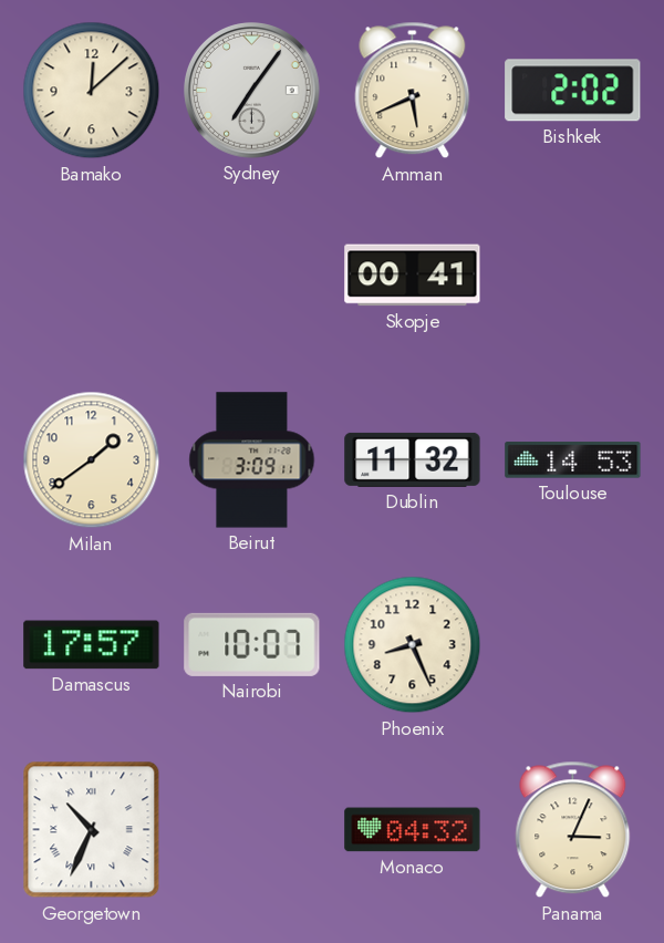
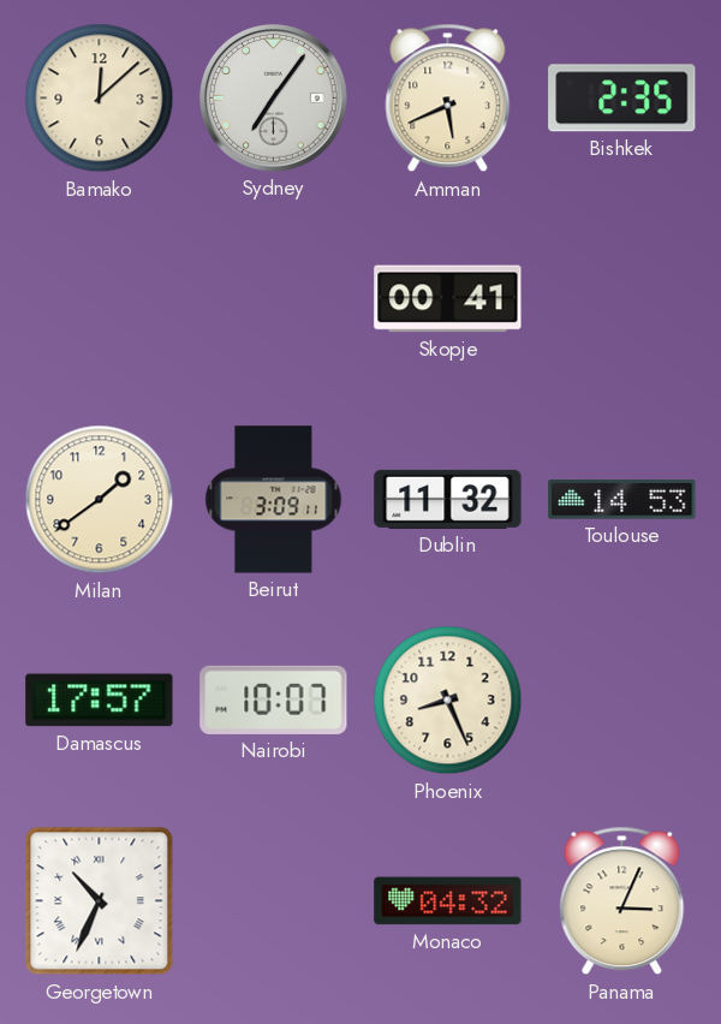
Bishkek: 2:02 -> 2:35
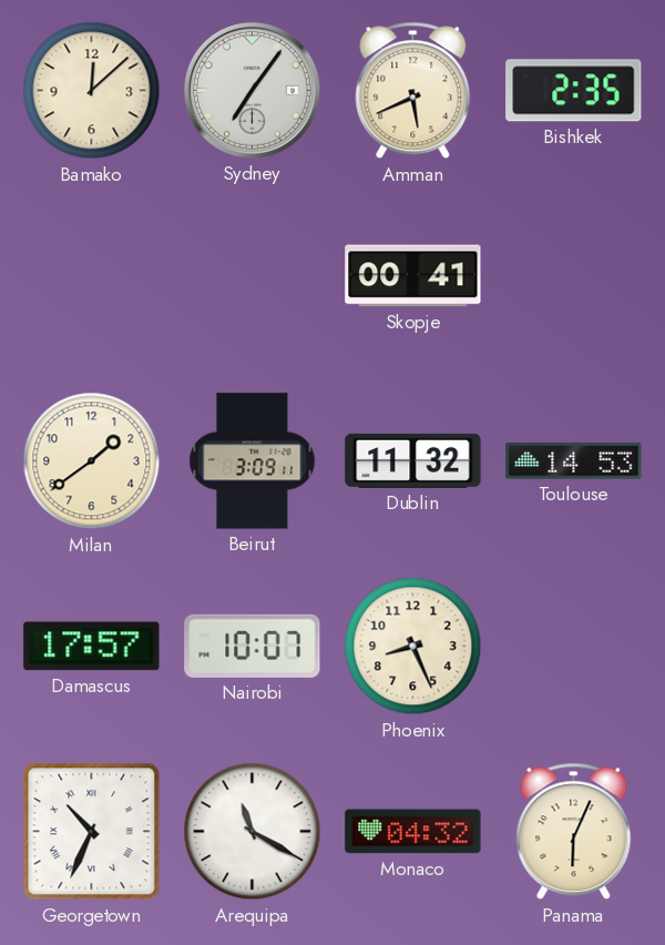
Arequipa: none -> 11:20
Panama: 3:04 -> 6:04
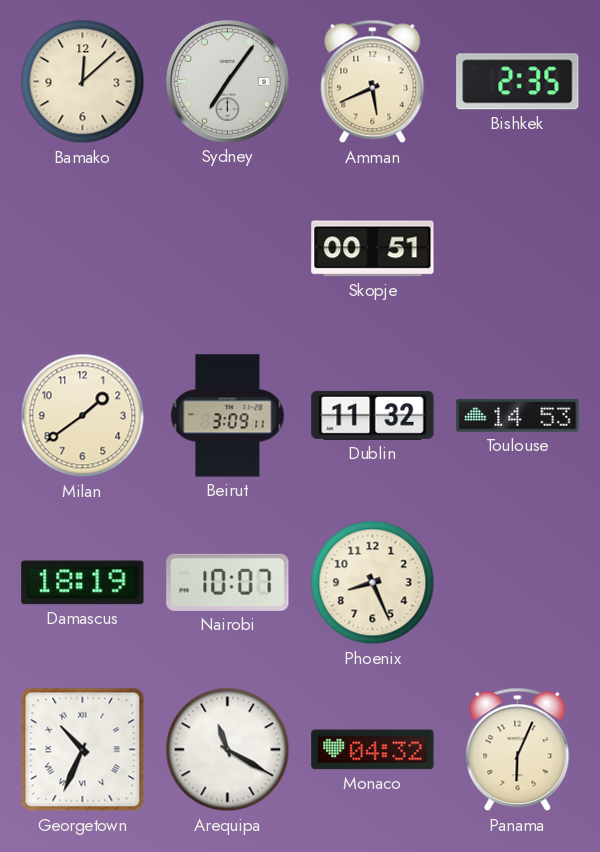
Skopje: 00:41 -> 00:51
Damascus: 17:57 -> 18:19
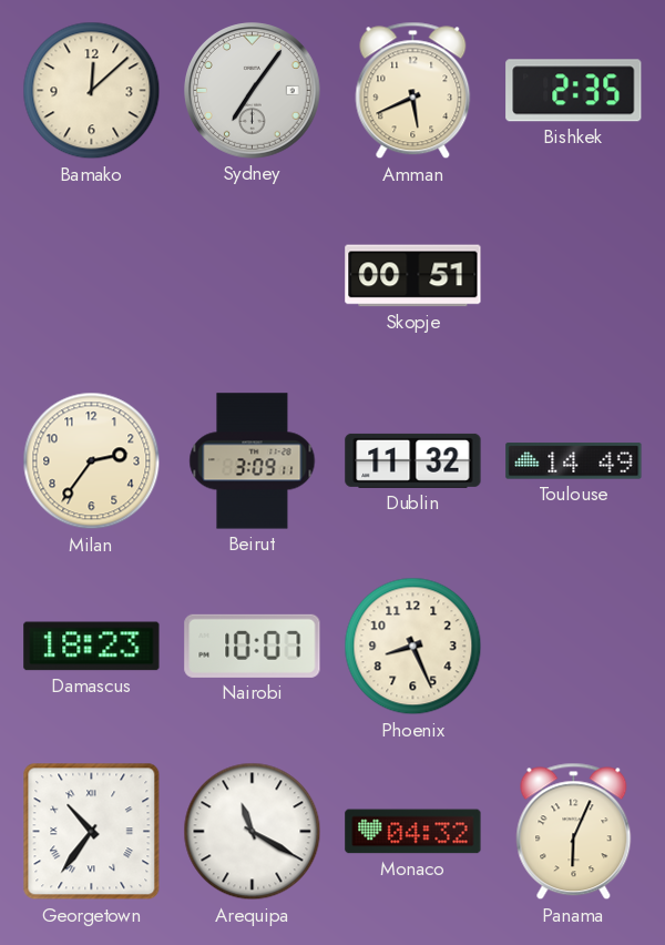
Milan: 1:39 -> 2:36
Toulouse: 14:53 -> 14:49
Damascus: 18:19 -> 18:23
Georgetown: 10:34 -> 10:36
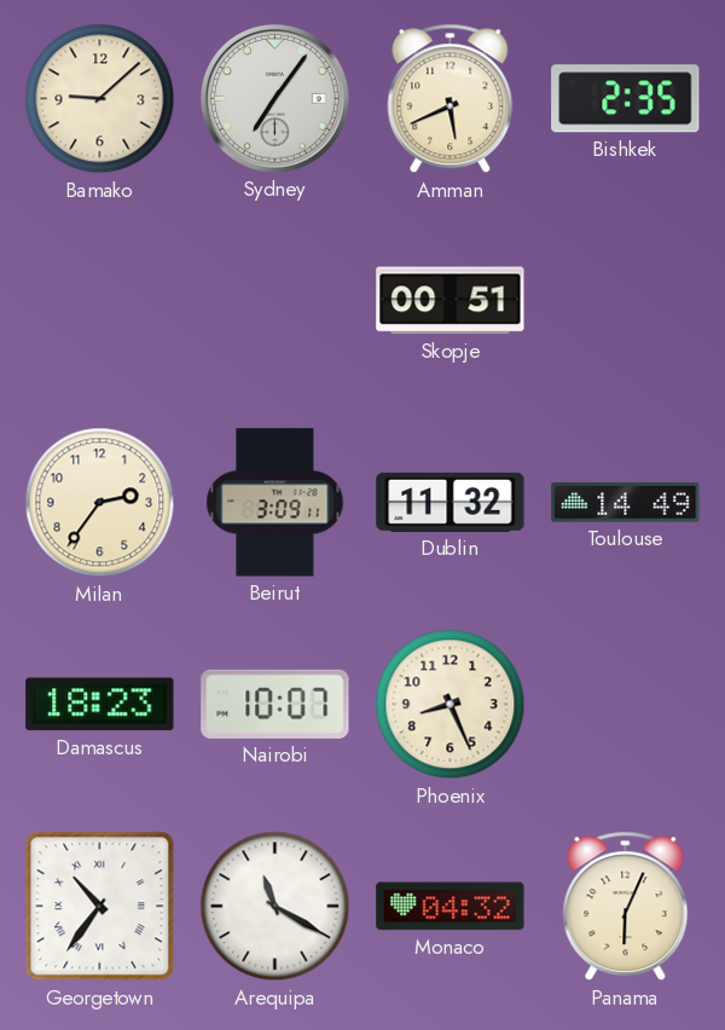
Bamako: 12:08 -> 9:08
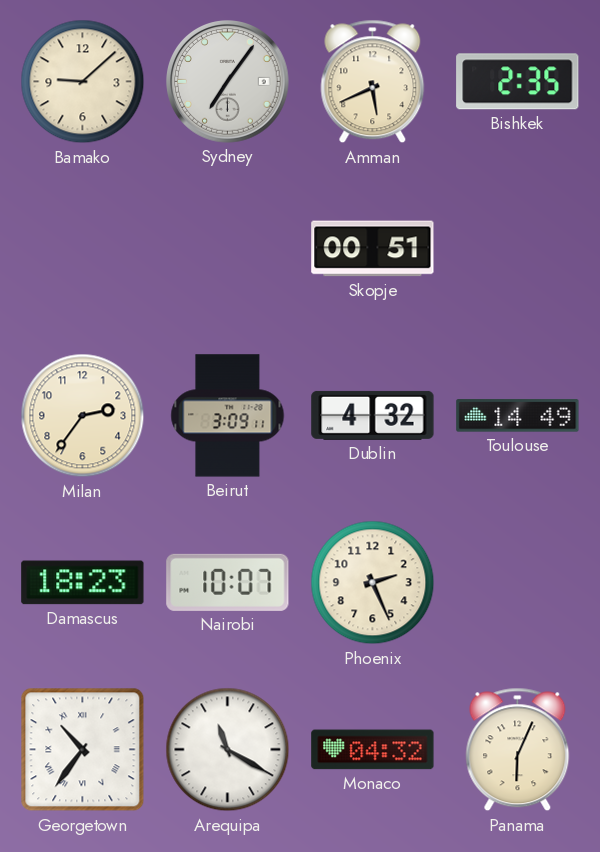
Dublin: 11:32 -> 4:32
Phoenix: 8:26 -> 2:26
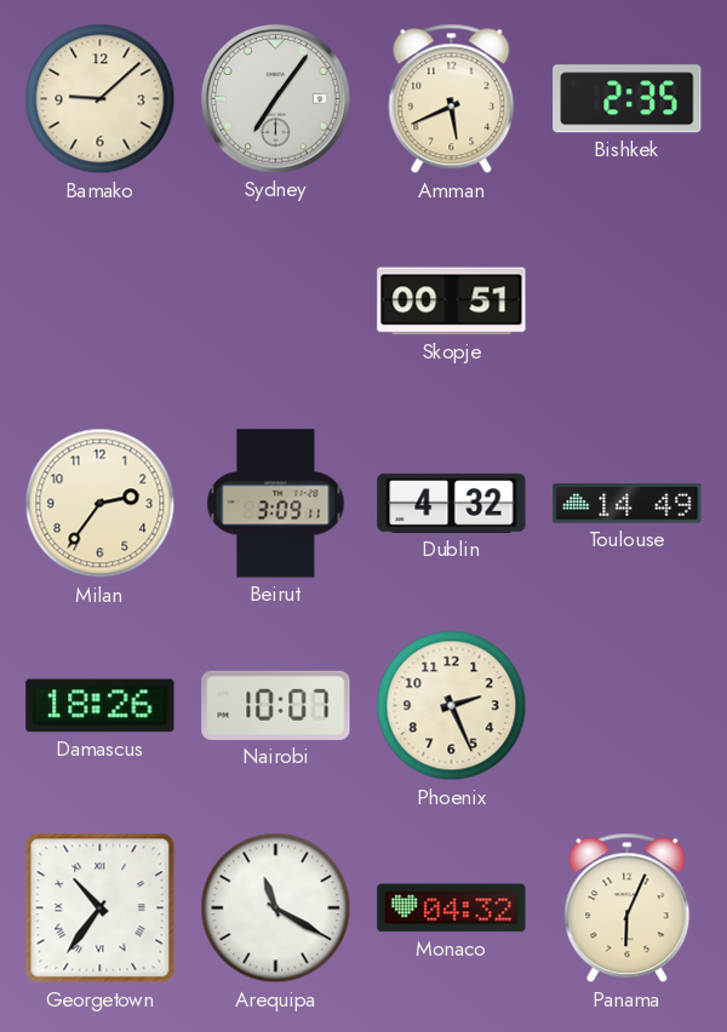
Damascus: 18:23 -> 18:26
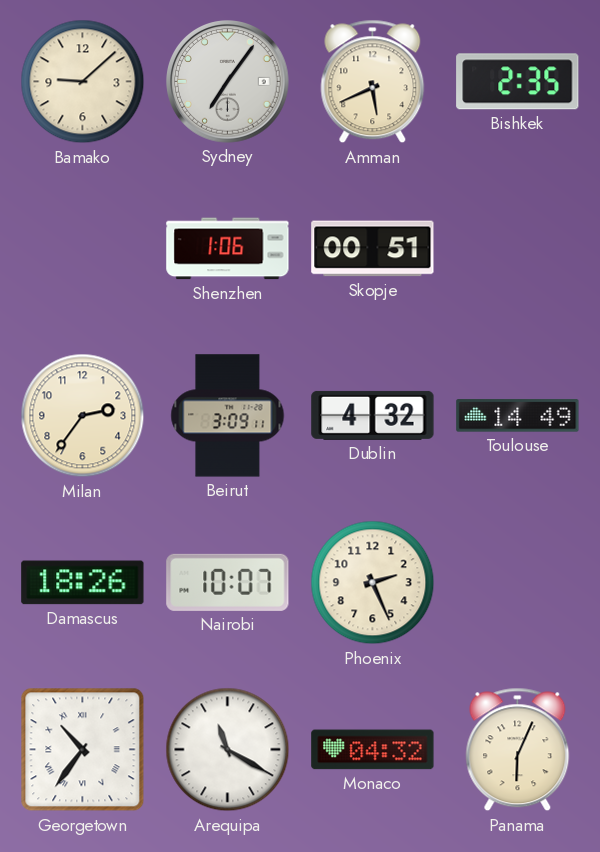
Shenzhen: none -> 1:06
